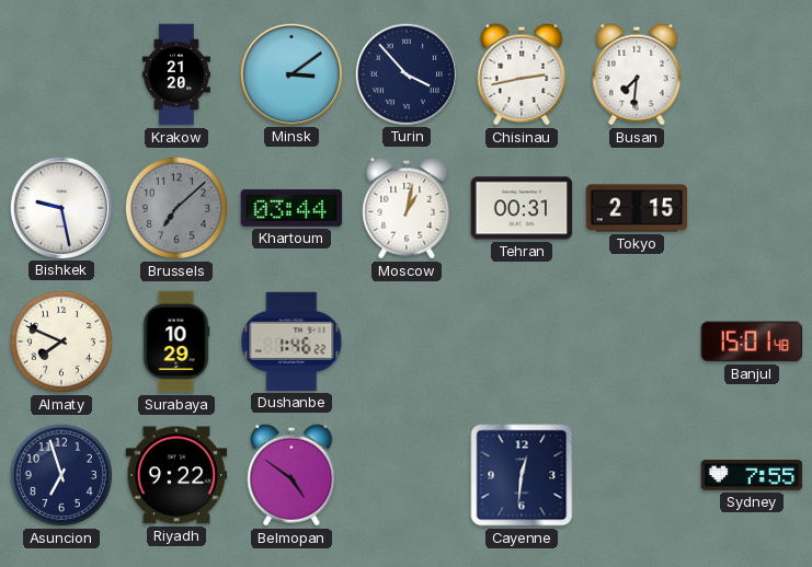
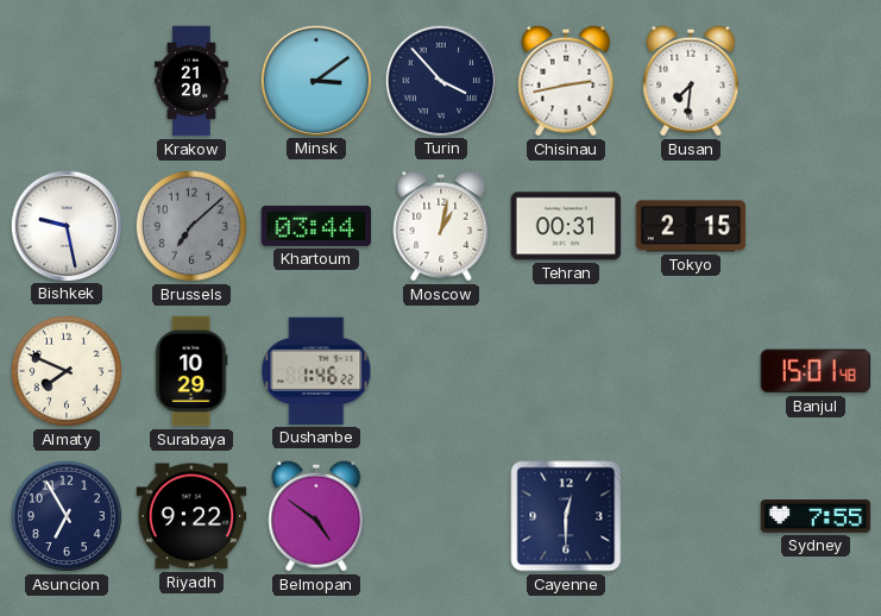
Asuncion: 6:57 -> 6:55
Cayenne: 12:31 -> 12:30
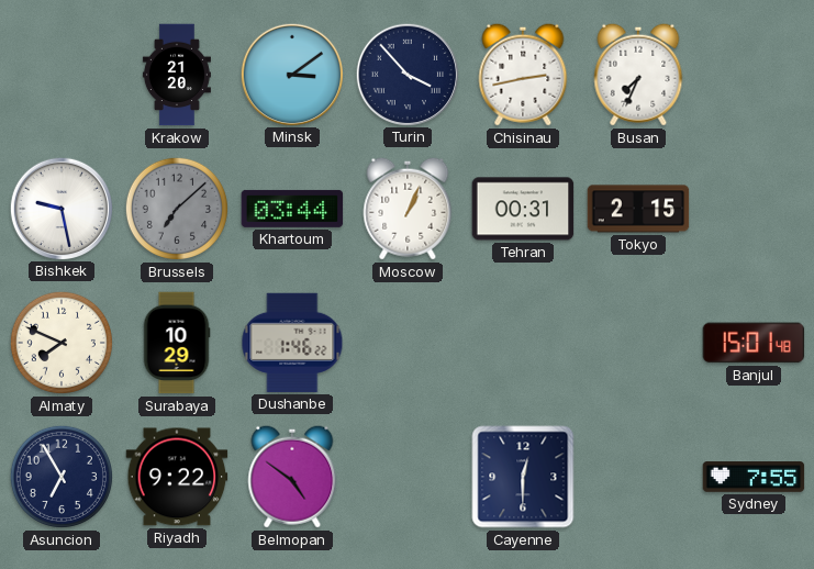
Busan: 7:31 -> 7:34
Moscow: 1:02 -> 1:04
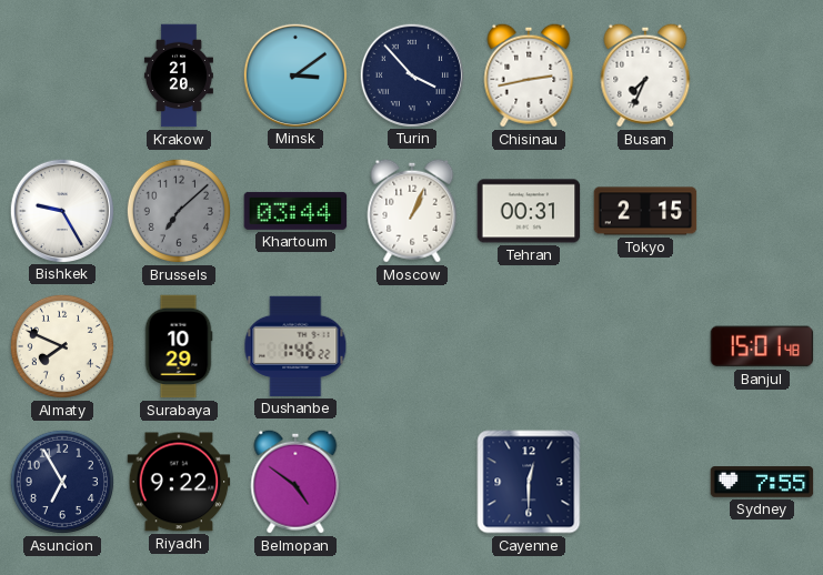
Bishkek: 9:28 -> 9:25
